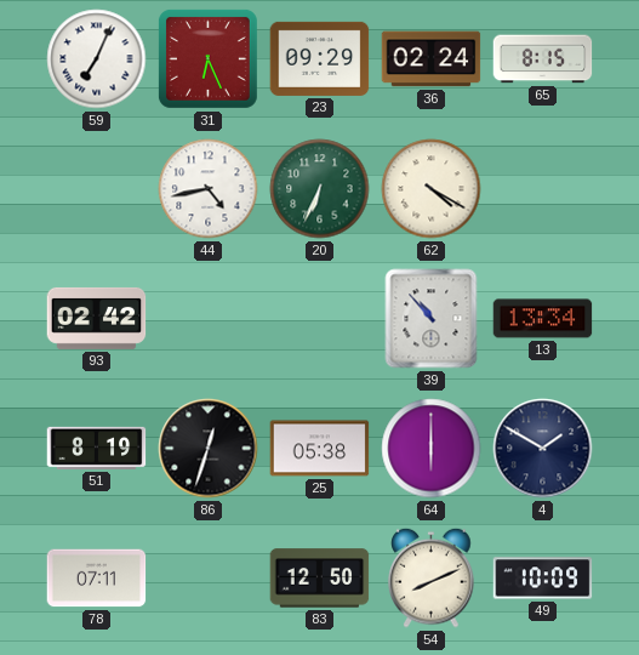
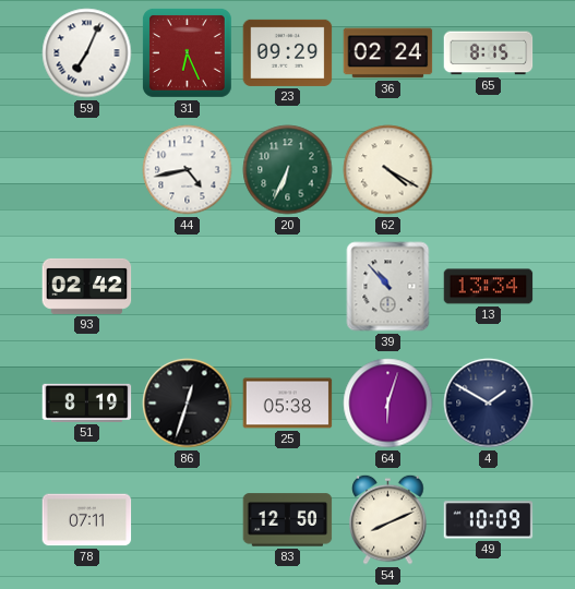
64: 6:00 -> 6:03
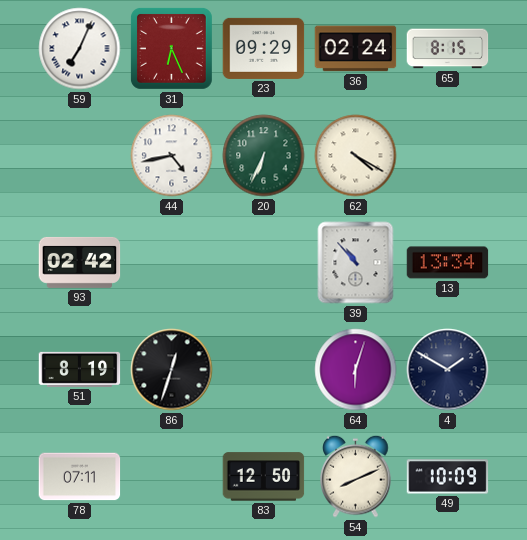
25: 05:38 -> none
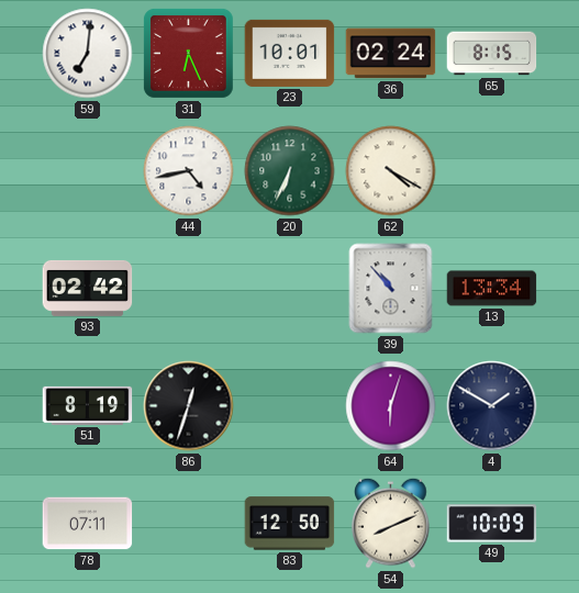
59: 7:04 -> 7:01
23: 09:29 -> 10:01
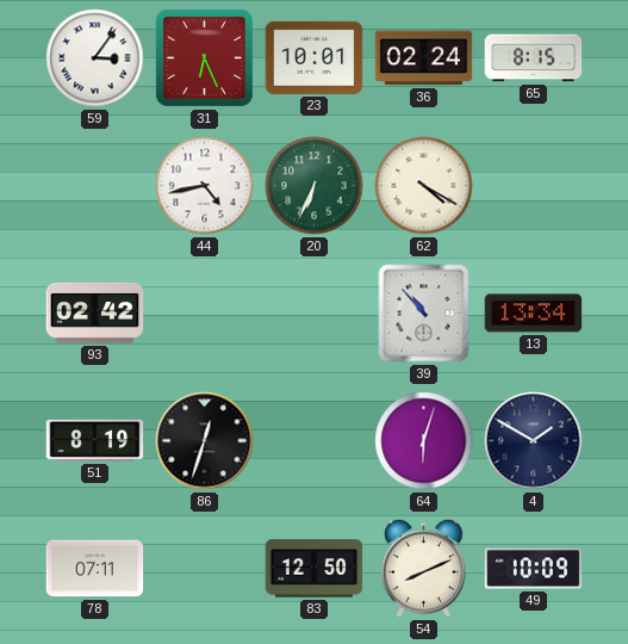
59: 7:01 -> 3:06
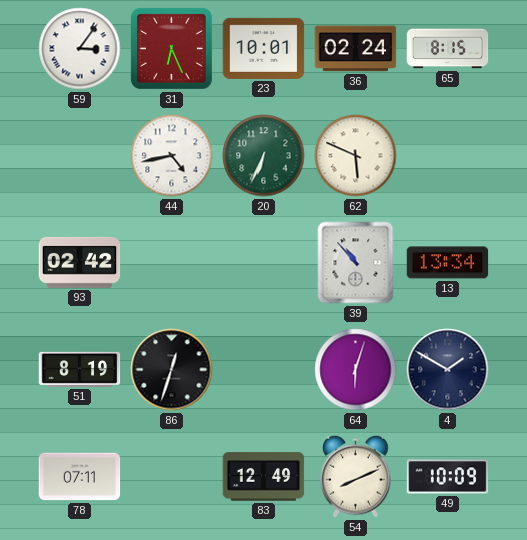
62: 4:20 -> 5:49
83: 12:50 -> 12:49
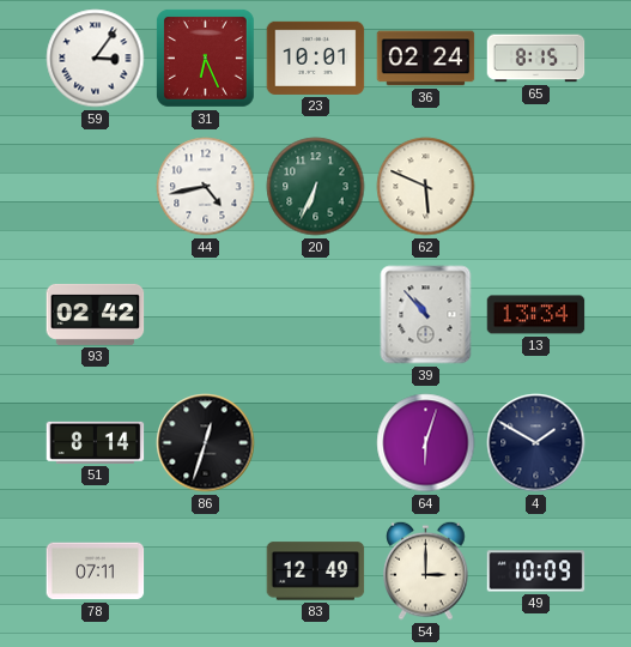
51: 8:19 -> 8:14
54: 8:11 -> 3:00
